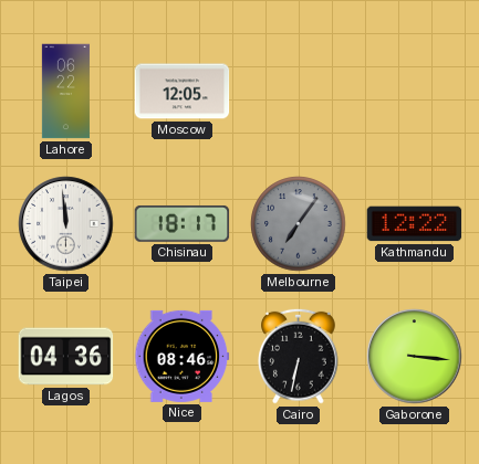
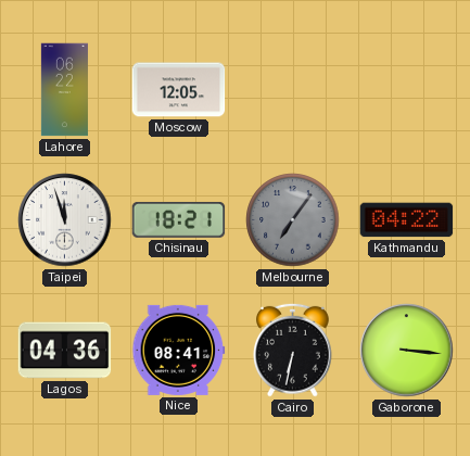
Taipei: 11:59 -> 11:57
Chisinau: 18:17 -> 18:21
Kathmandu: 12:22 -> 04:22
Nice: 08:46 -> 08:41
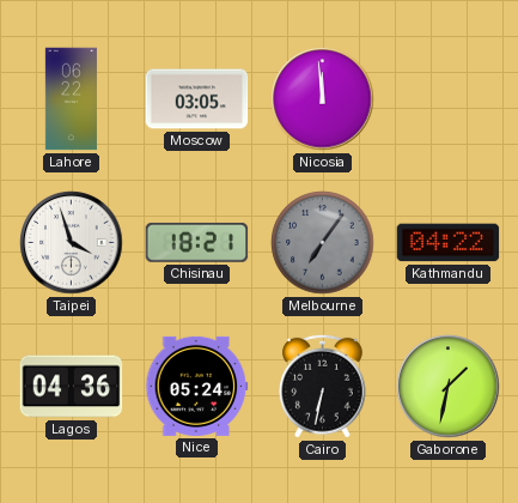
Moscow: 12:05 -> 03:05
Nicosia: none -> 11:59
Taipei: 11:57 -> 3:57
Nice: 08:41 -> 05:24
Gaborone: 3:16 -> 1:32
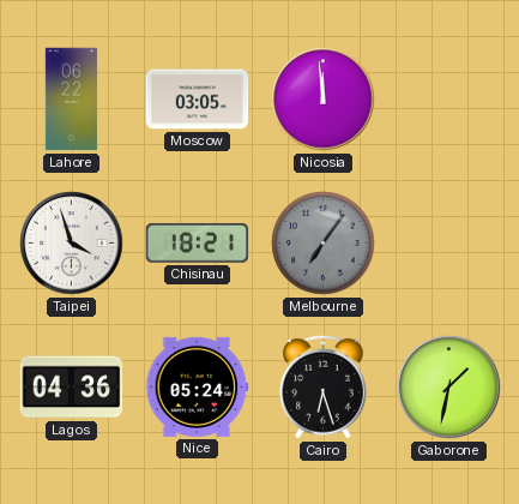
Kathmandu: 04:22 -> none
Cairo: 6:32 -> 6:27
